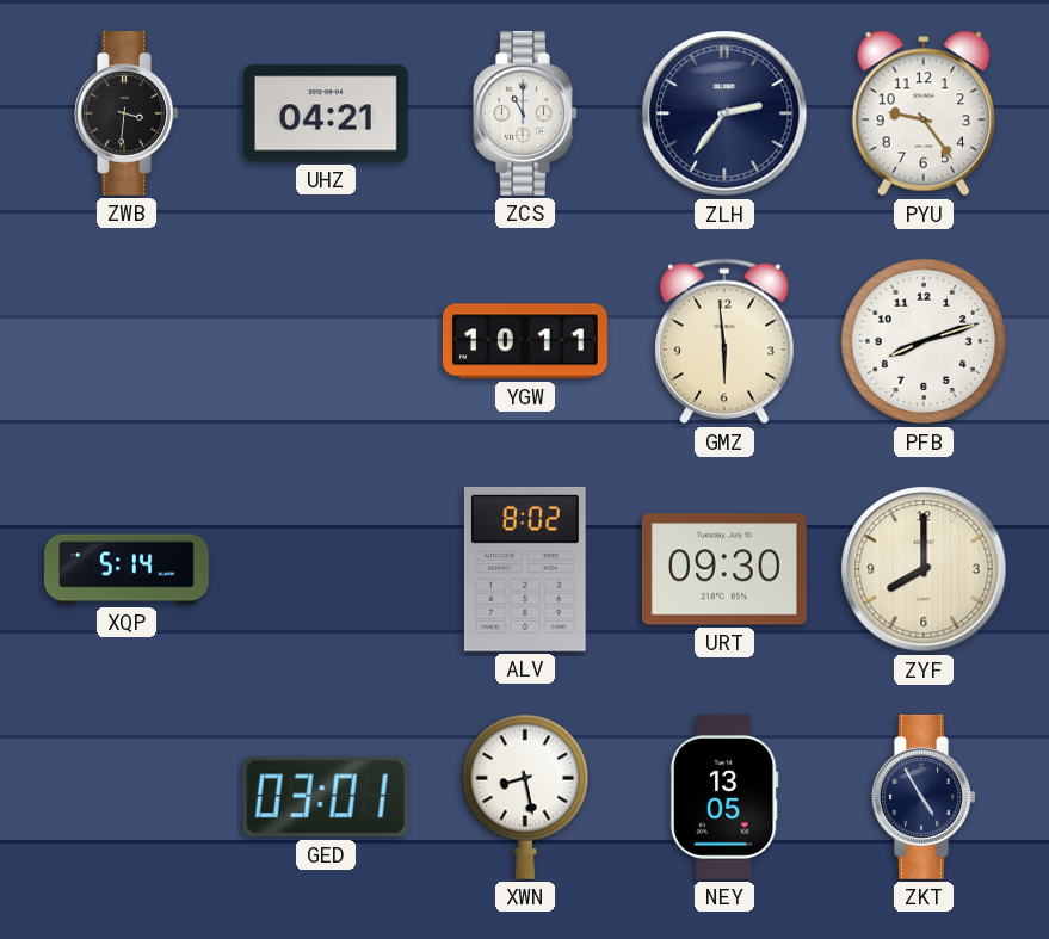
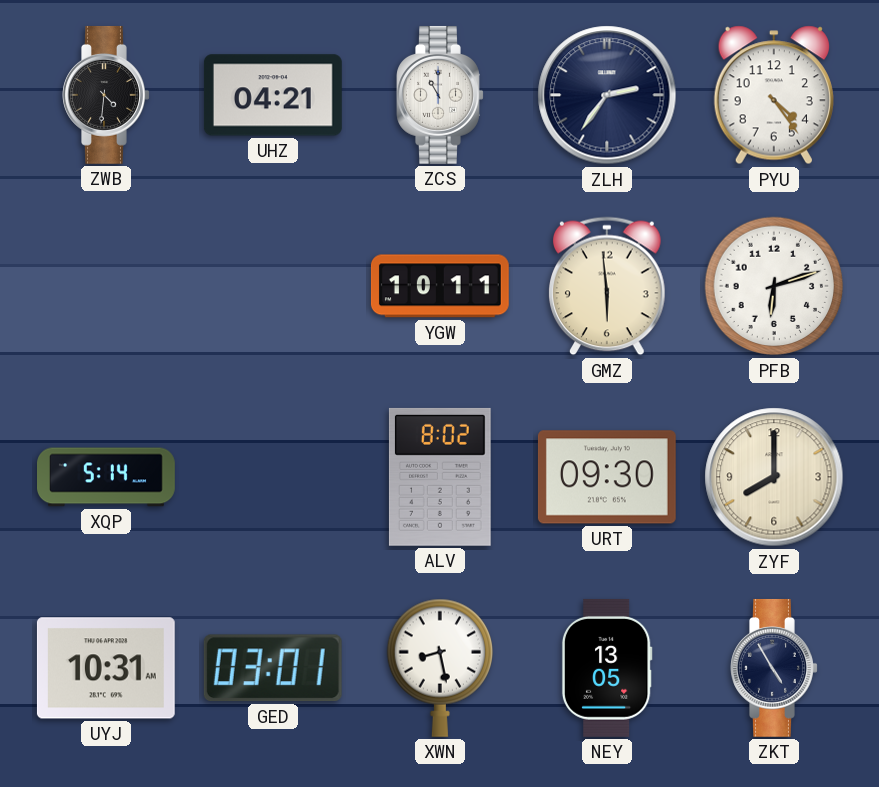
ZWB: 3:31 -> 4:31
PYU: 9:24 -> 4:24
PFB: 8:12 -> 6:12
UYJ: none -> 10:31
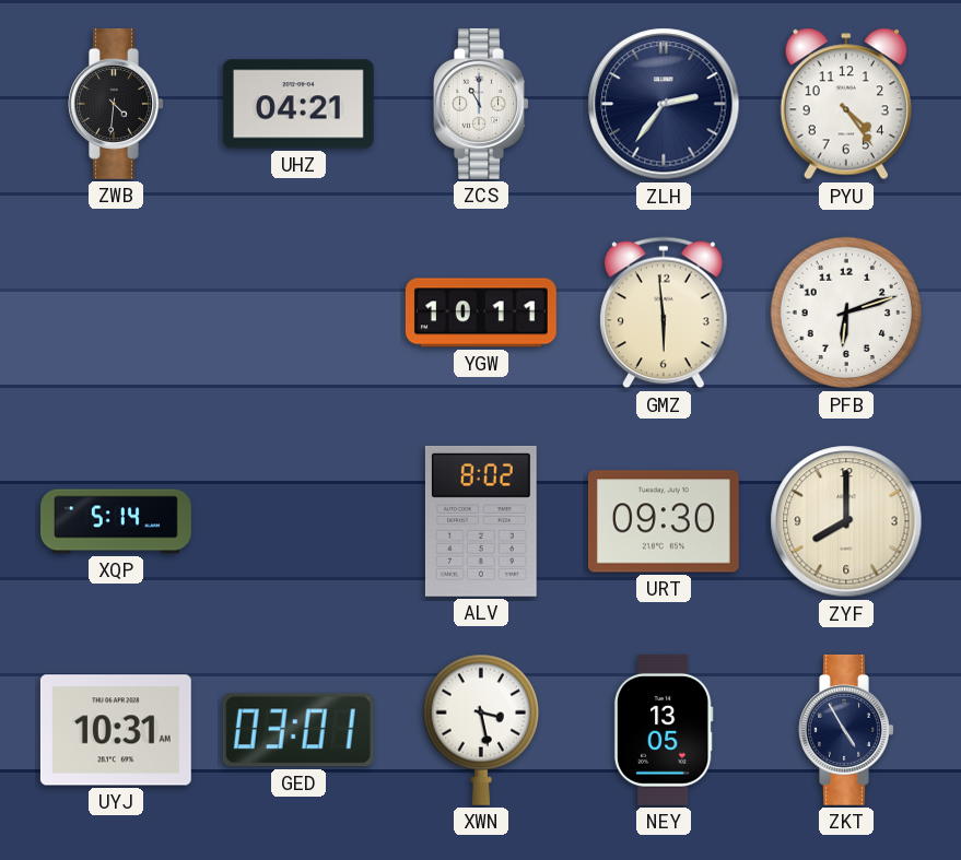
XWN: 8:28 -> 3:28
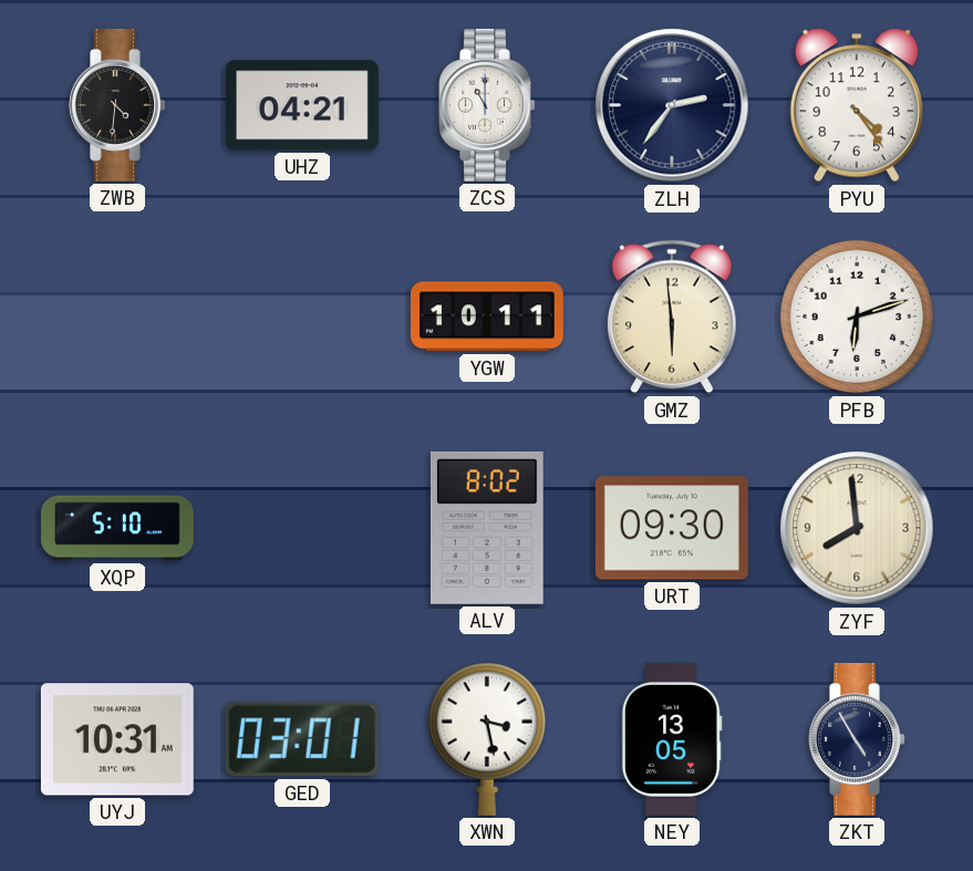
XQP: 5:14 -> 5:10
ZYF: 8:00 -> 7:59
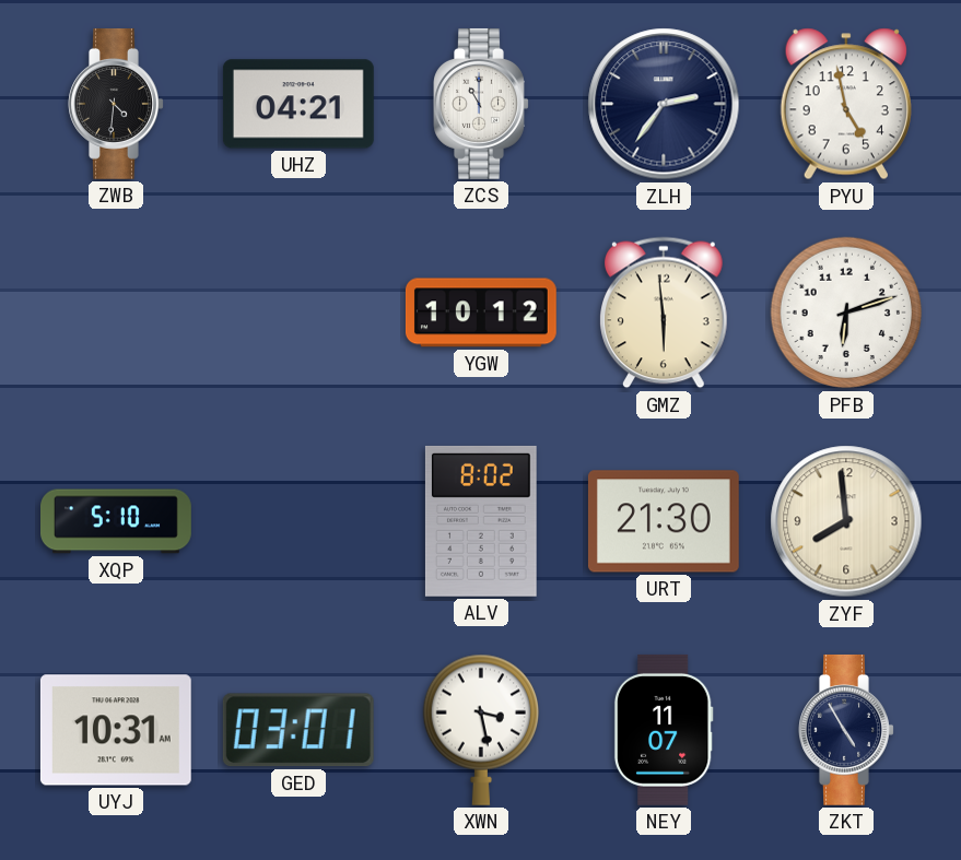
PYU: 4:24 -> 4:58
YGW: 10:11 -> 10:12
URT: 09:30 -> 21:30
NEY: 13:05 -> 11:07
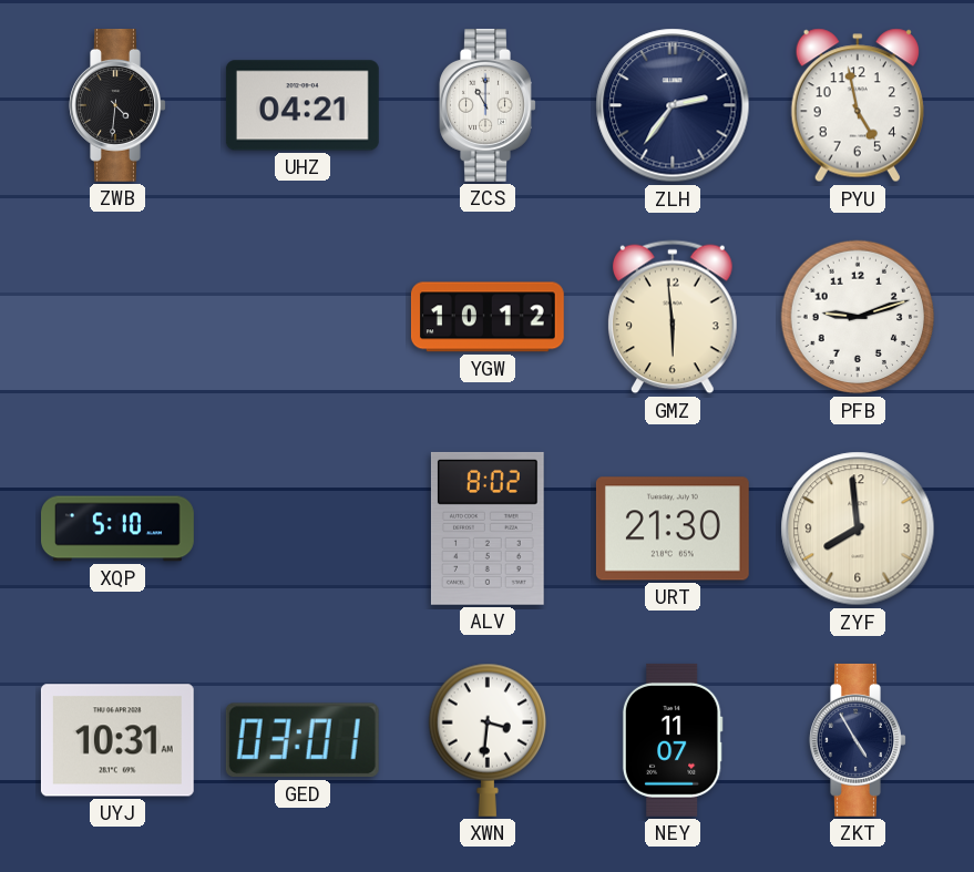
PFB: 6:12 -> 9:12
XWN: 3:28 -> 3:31
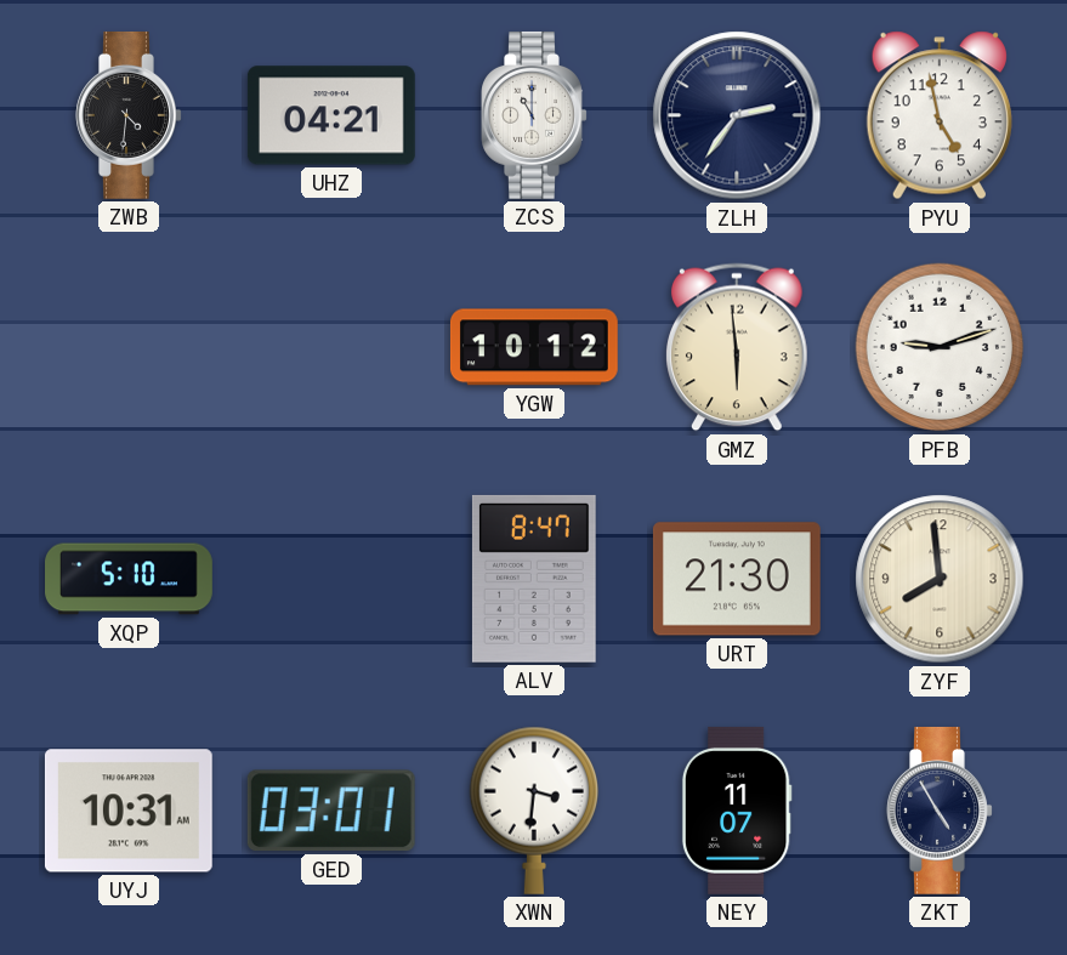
ALV: 8:02 -> 8:47
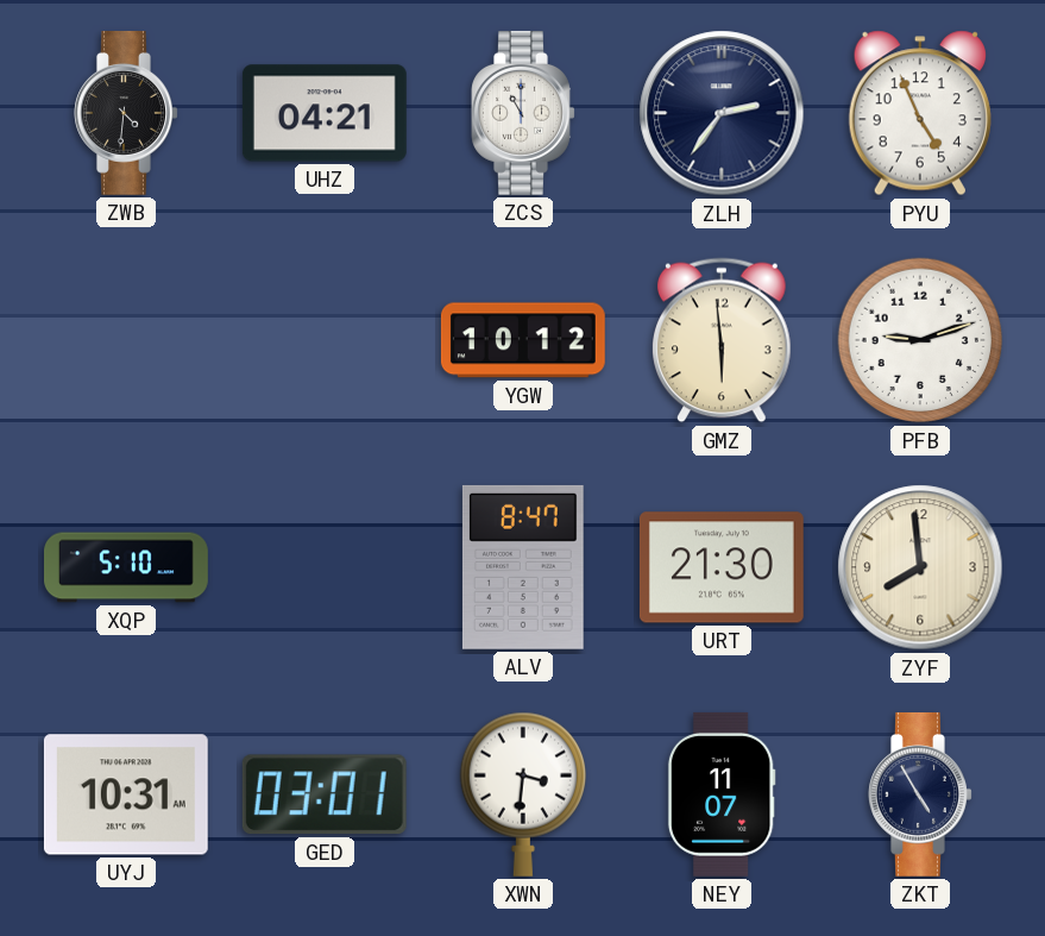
PYU: 4:58 -> 4:56
